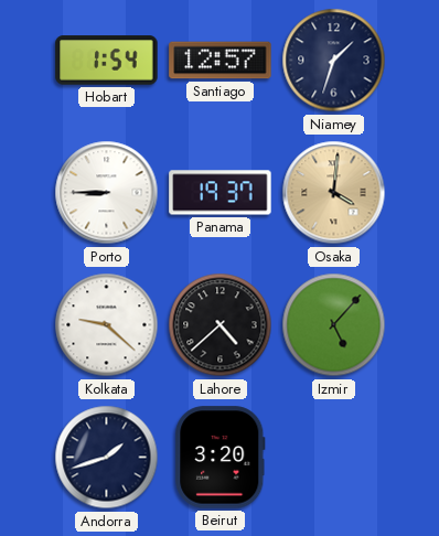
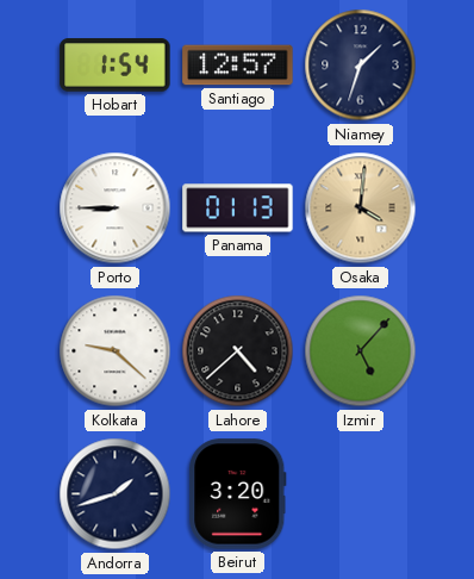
Panama: 19:37 -> 01:13
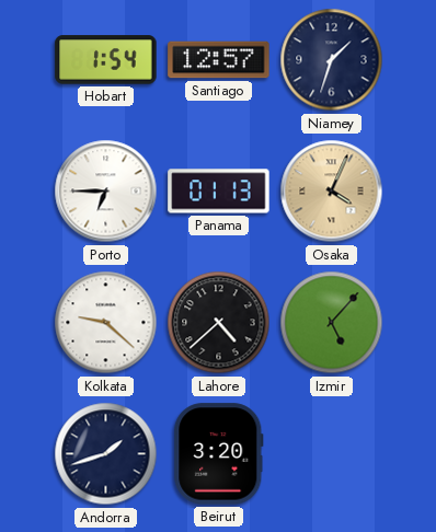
Porto: 8:45 -> 6:45
Osaka: 4:01 -> 4:04
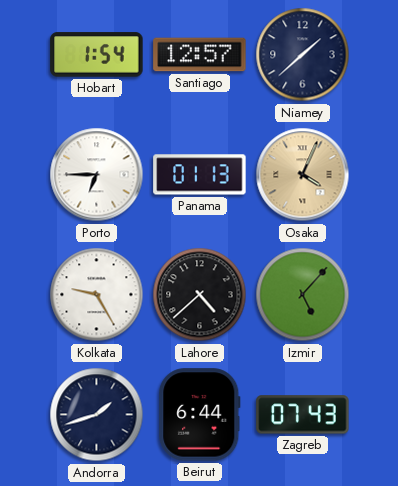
Niamey: 1:33 -> 1:38
Kolkata: 9:22 -> 9:25
Beirut: 3:20 -> 6:44
Zagreb: none -> 07:43
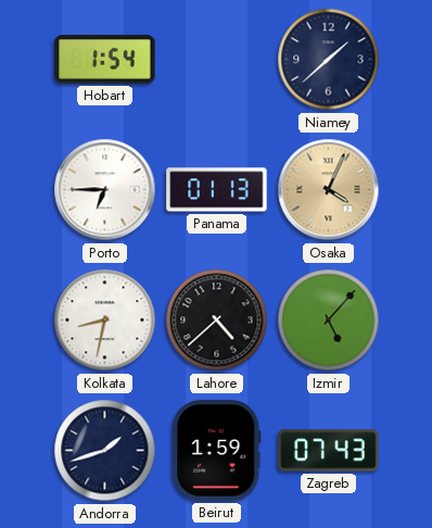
Santiago: 12:57 -> none
Kolkata: 9:25 -> 8:32
Beirut: 6:44 -> 1:59
